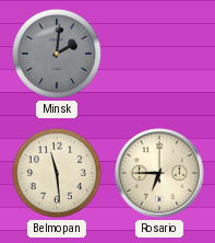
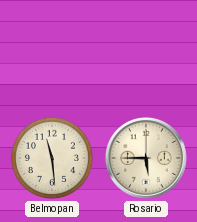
Minsk: 2:01 -> none
Rosario: 6:45 -> 5:45
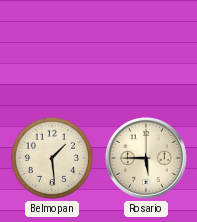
Belmopan: 11:29 -> 1:29
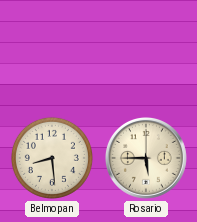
Belmopan: 1:29 -> 8:29
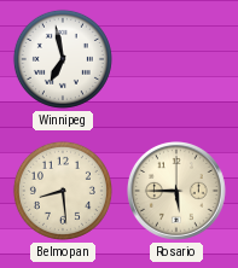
Winnipeg: none -> 6:58
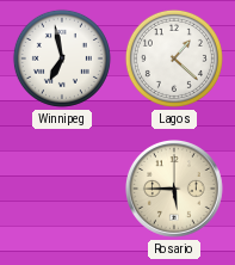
Lagos: none -> 1:22
Belmopan: 8:29 -> none
